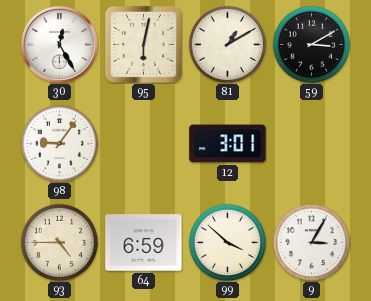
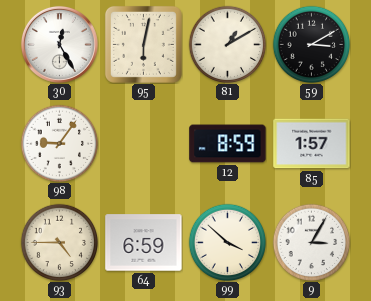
12: 3:01 -> 8:59
85: none -> 1:57
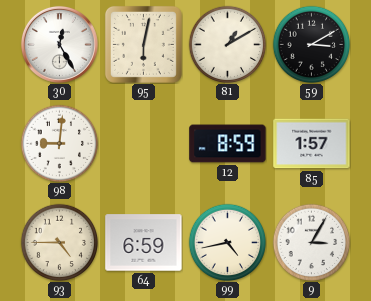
98: 9:06 -> 9:01
99: 3:52 -> 4:43
